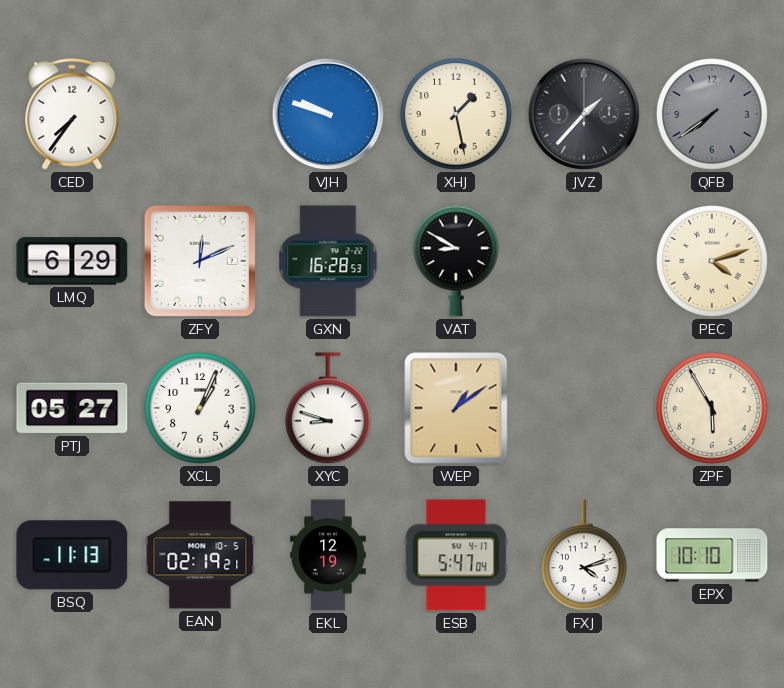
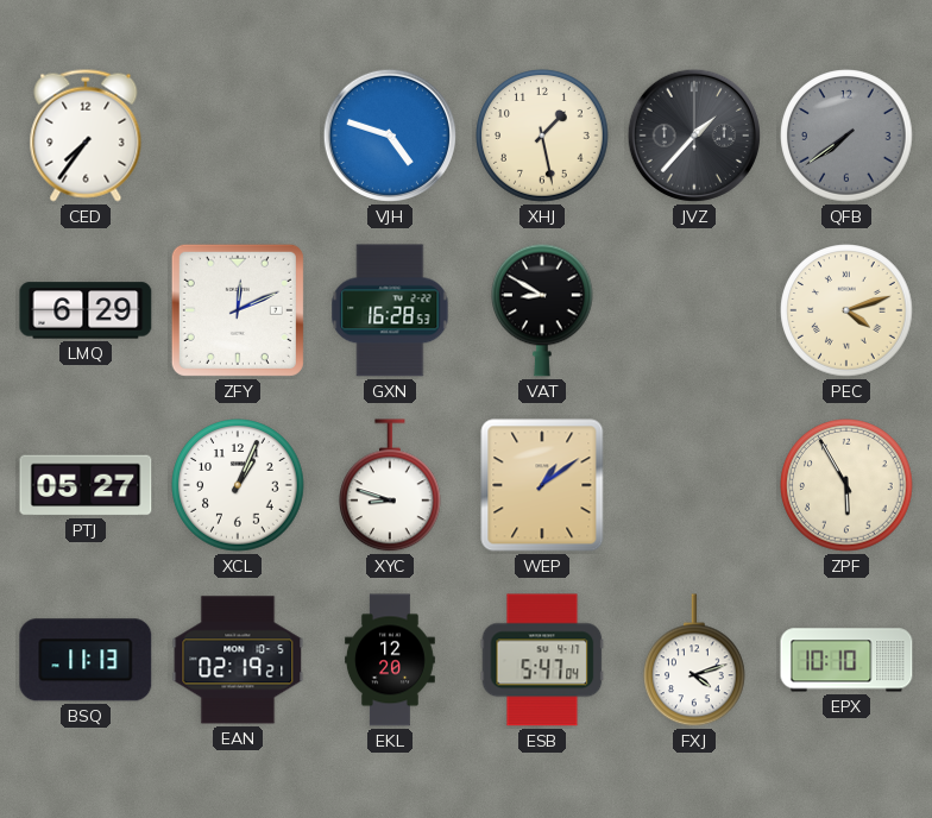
VJH: 9:48 -> 4:48
EKL: 12:19 -> 12:20
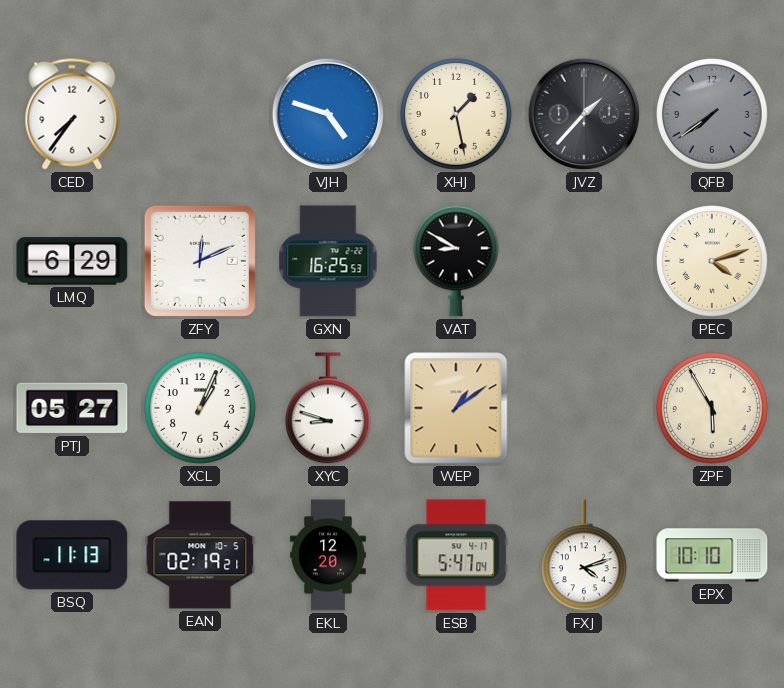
GXN: 16:28 -> 16:25
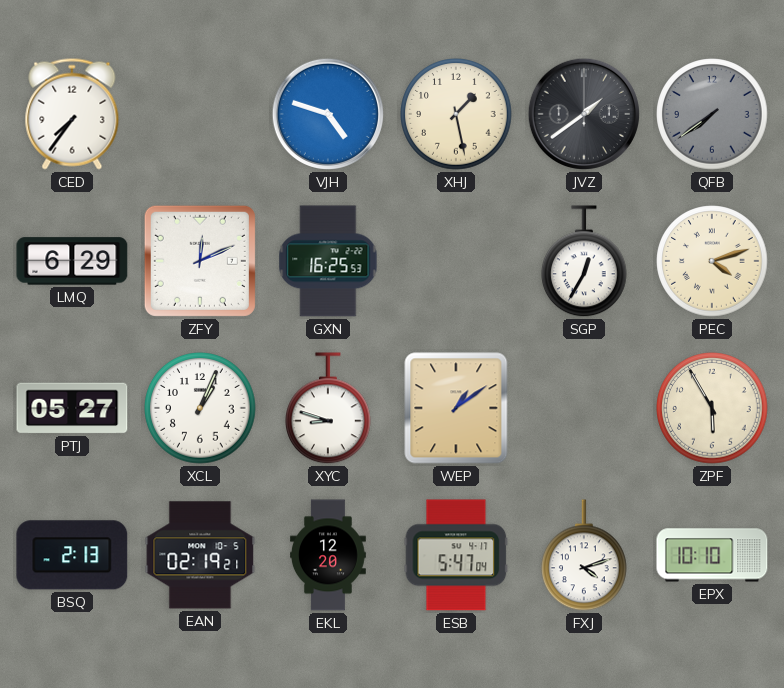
JVZ: 1:37 -> 1:39
VAT: 8:50 -> none
SGP: none -> 12:35
BSQ: 11:13 -> 2:13
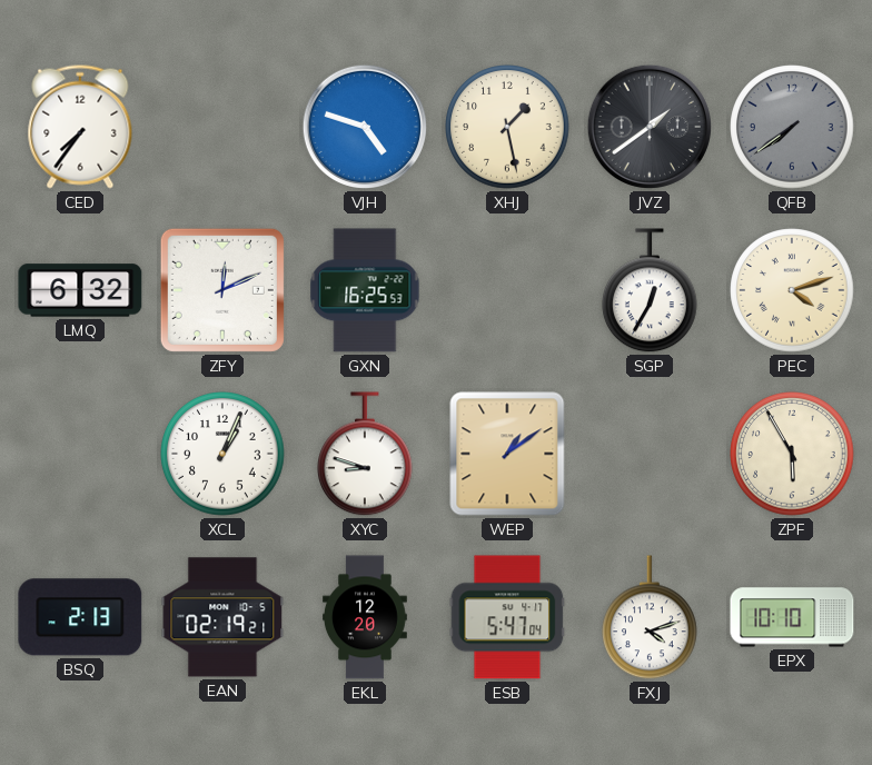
LMQ: 6:29 -> 6:32
PTJ: 05:27 -> none
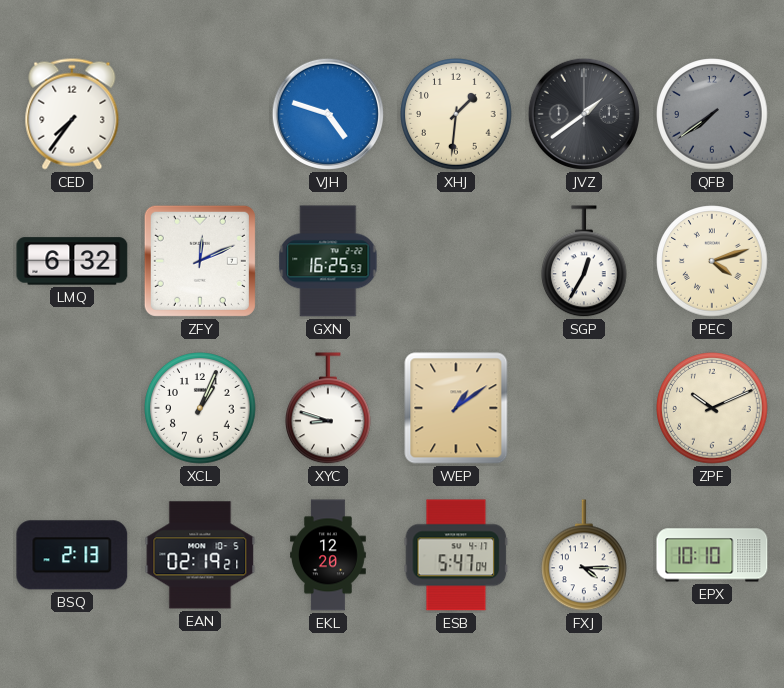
XHJ: 1:28 -> 1:31
ZPF: 5:55 -> 10:11
FXJ: 4:12 -> 4:15
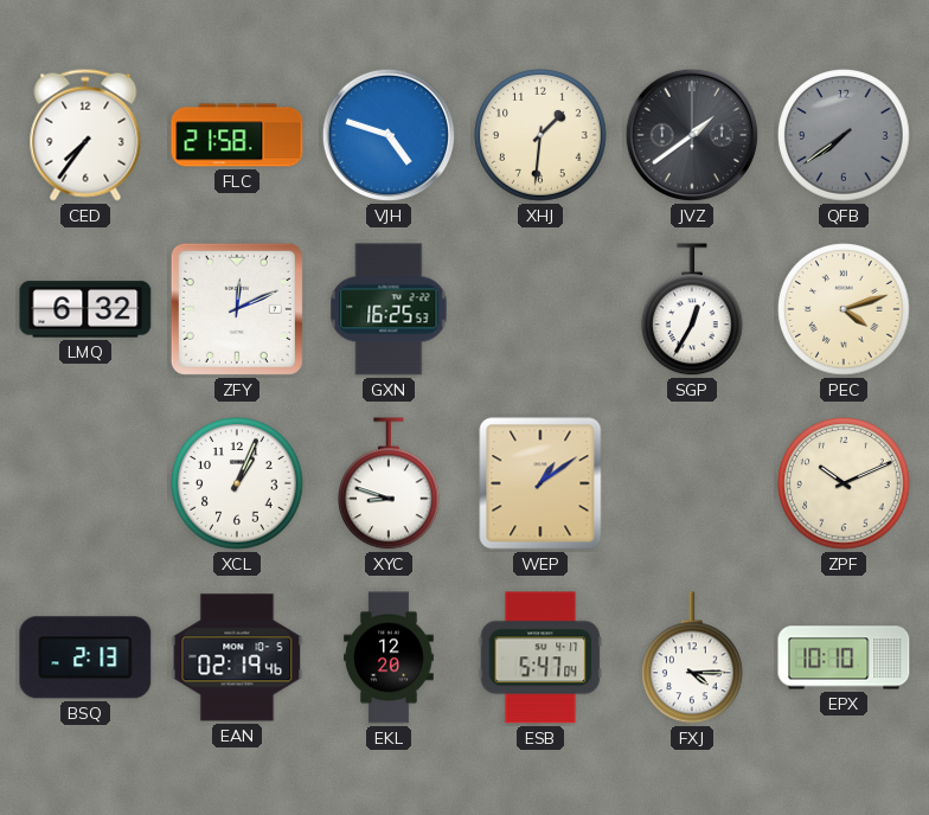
FLC: none -> 21:58
EAN: 02:19:21 -> 02:19:46
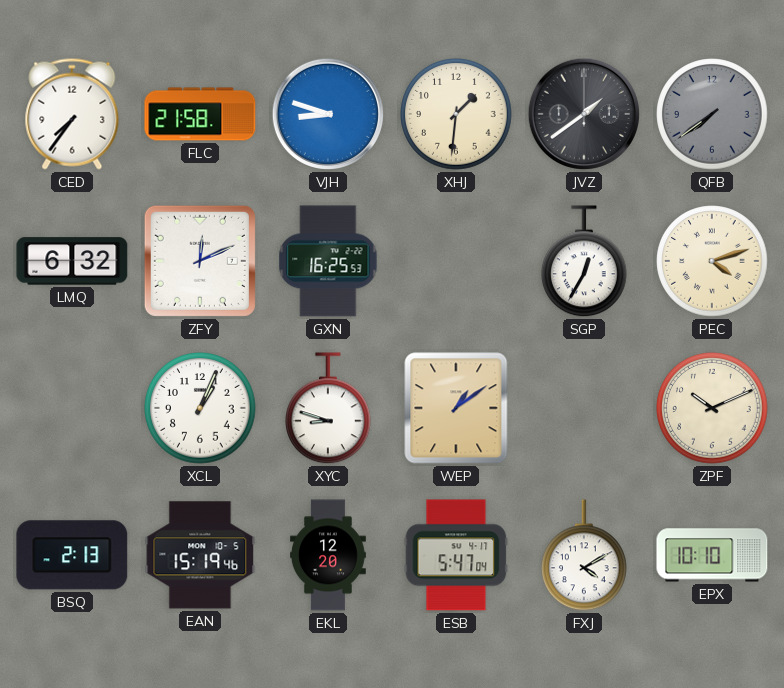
VJH: 4:48 -> 8:48
EAN: 02:19 -> 15:19
FXJ: 4:15 -> 4:10
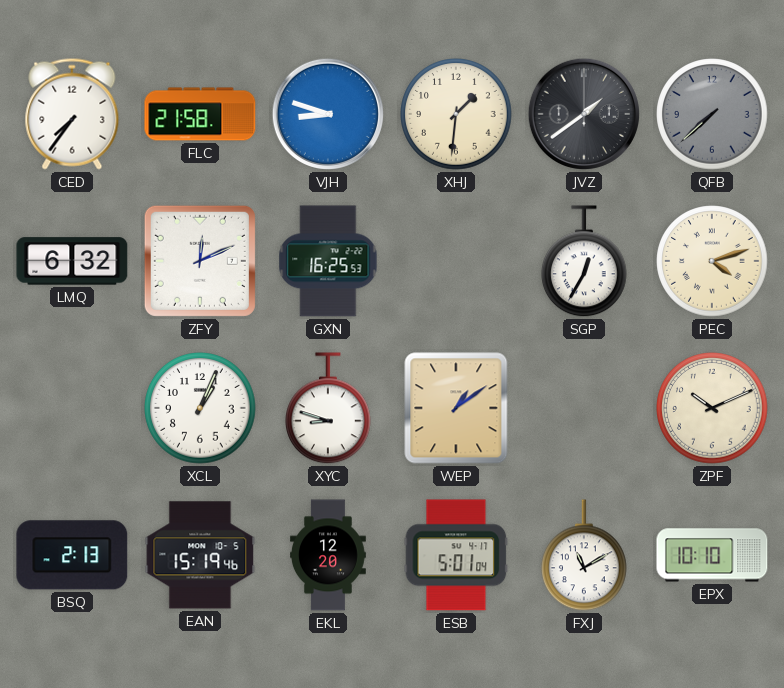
QFB: 7:39 -> 7:38
ESB: 5:47 -> 5:01
FXJ: 4:10 -> 11:10
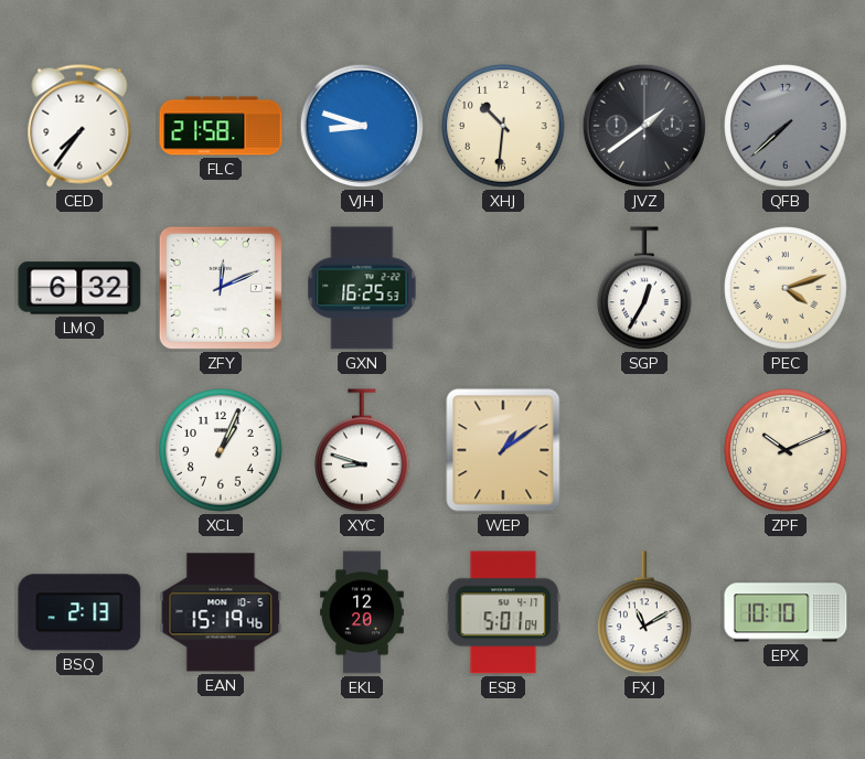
XHJ: 1:31 -> 10:31
